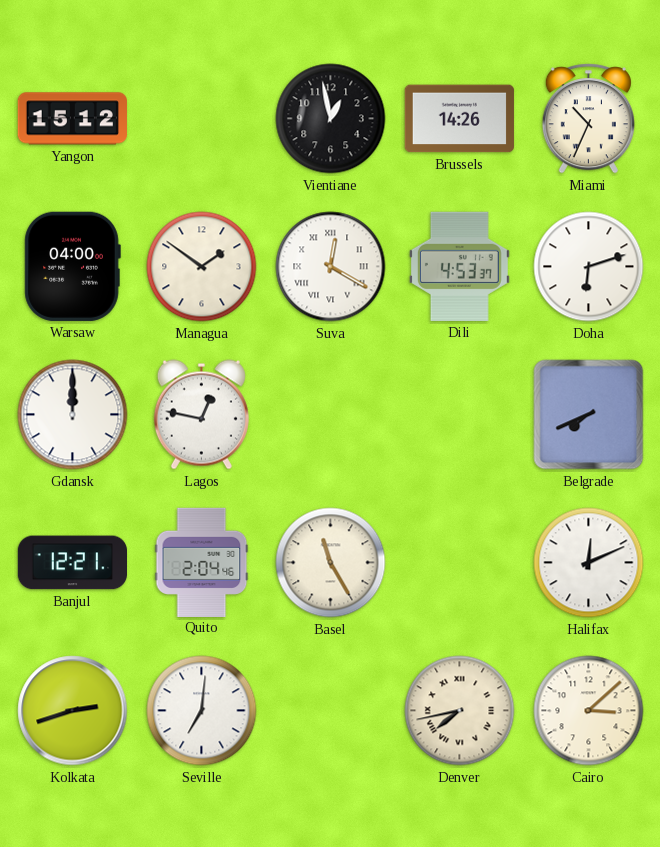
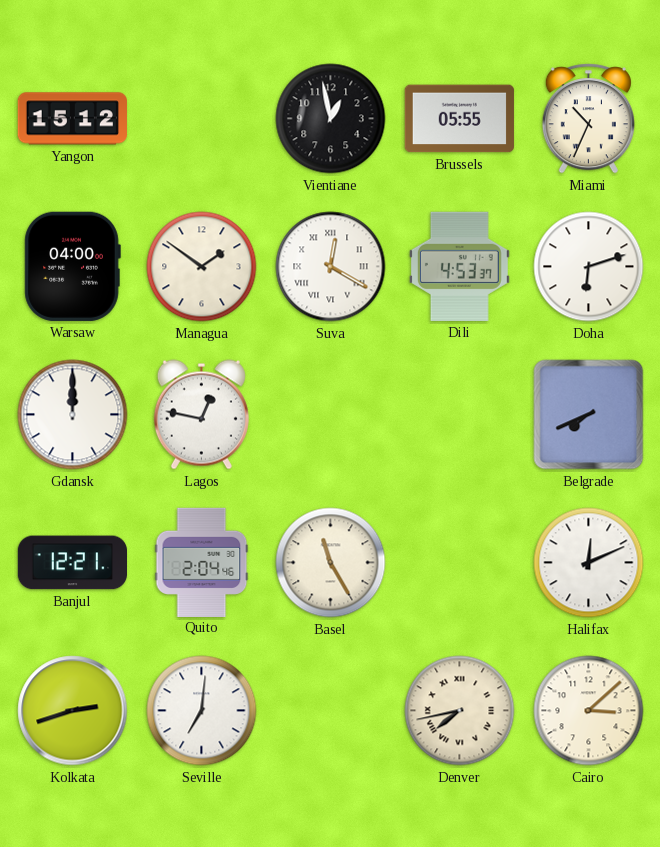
Brussels: 14:26 -> 05:55
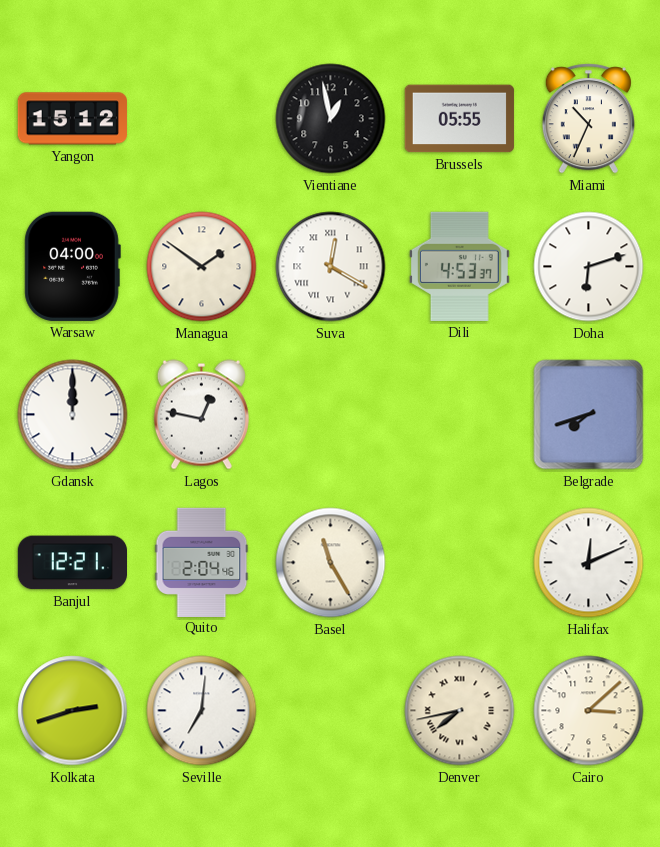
Belgrade: 7:41 -> 7:42
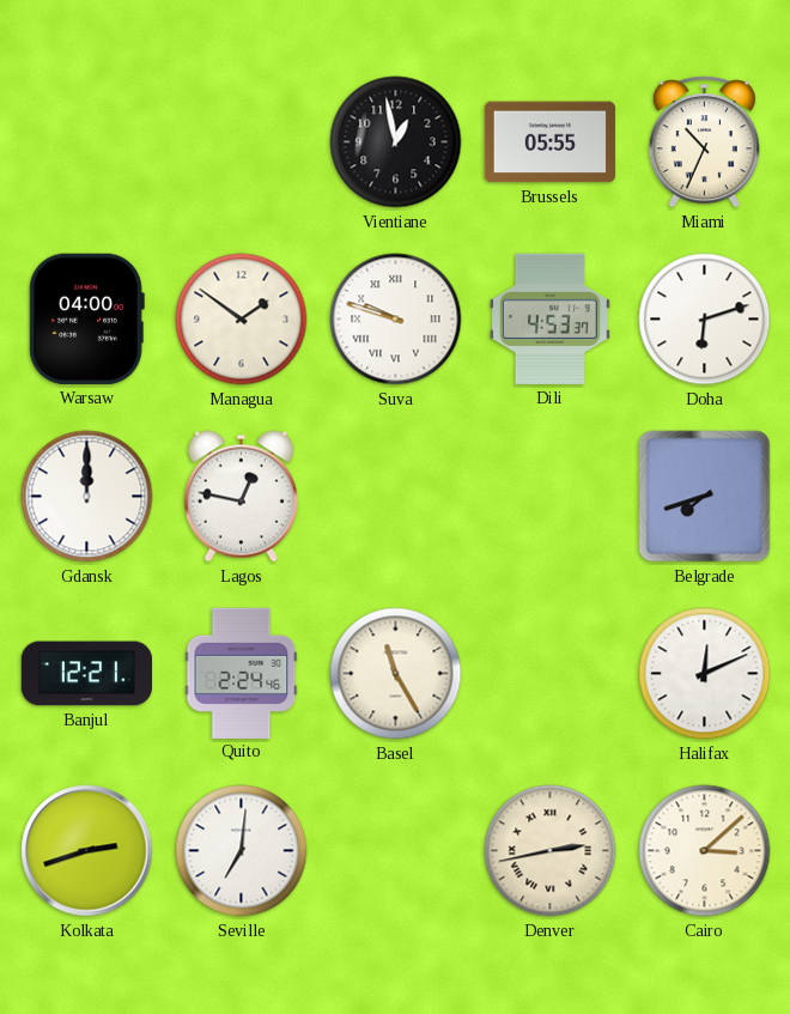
Yangon: 15:12 -> none
Suva: 12:20 -> 9:48
Quito: 2:04 -> 2:24
Denver: 7:43 -> 2:43
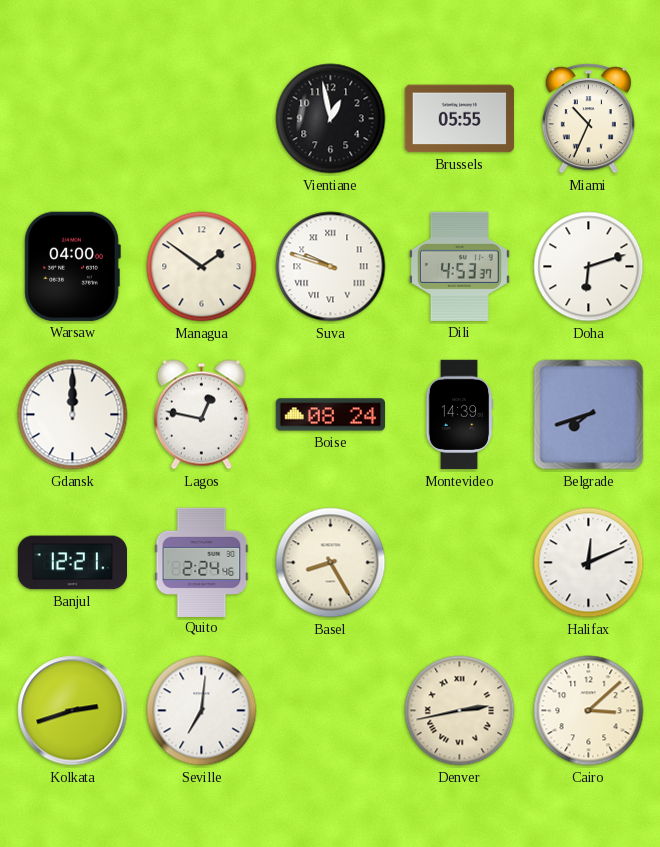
Boise: none -> 08:24
Montevideo: none -> 14:39
Basel: 11:25 -> 8:25
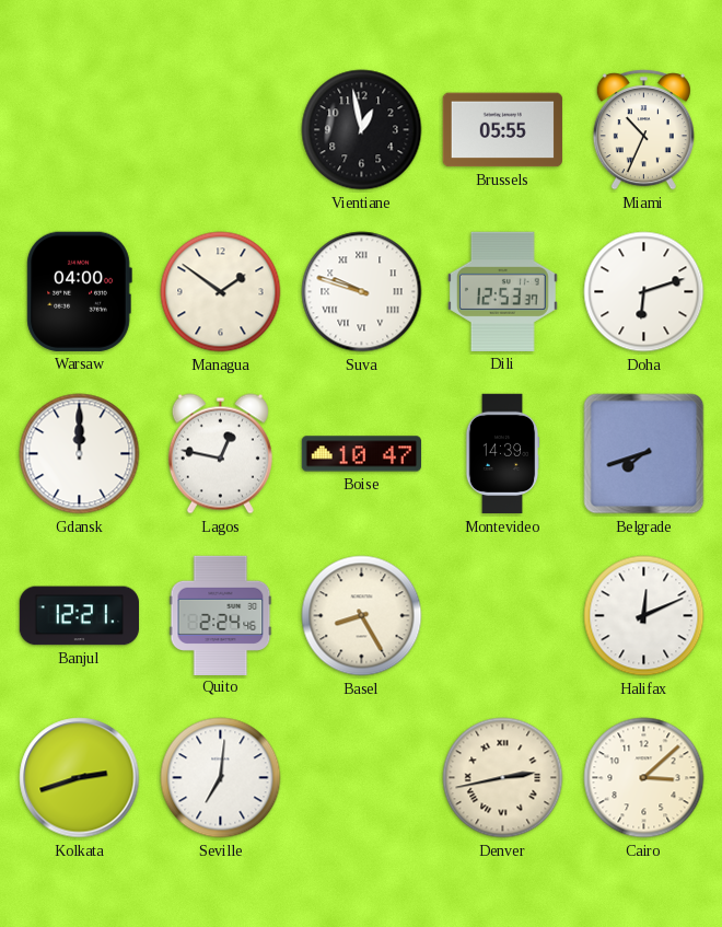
Dili: 4:53 -> 12:53
Boise: 08:24 -> 10:47
